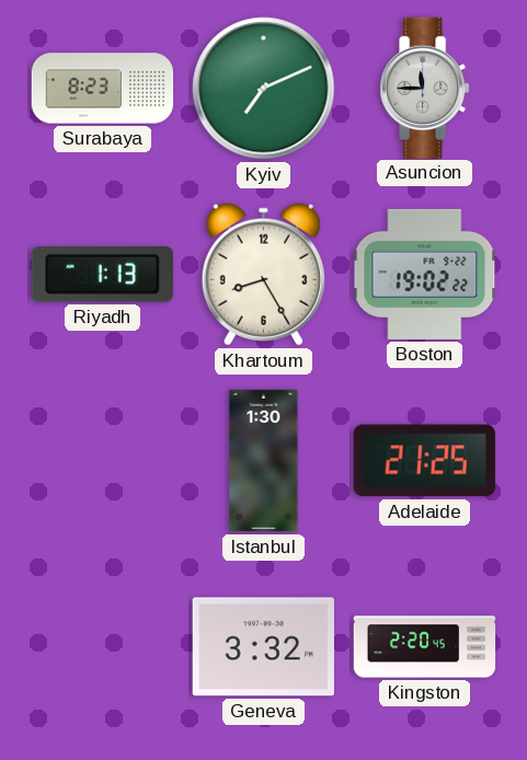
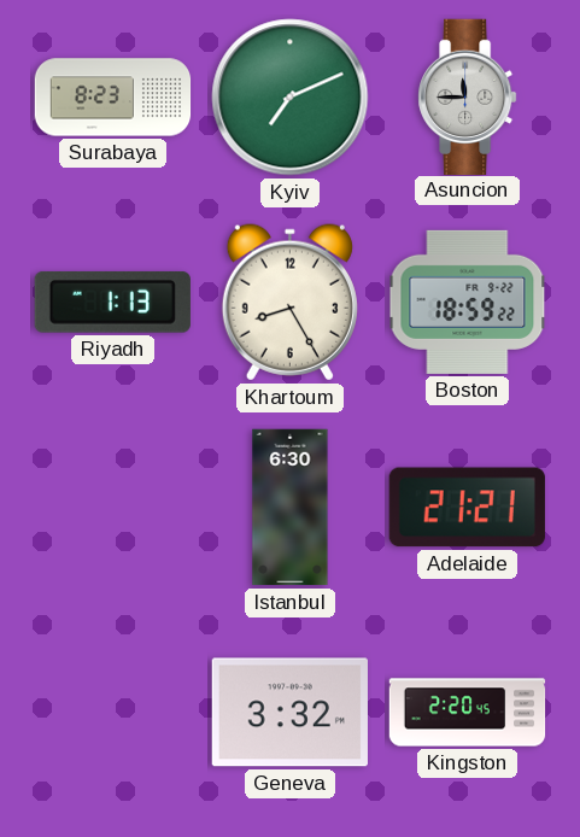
Boston: 19:02 -> 18:59
Istanbul: 1:30 -> 6:30
Adelaide: 21:25 -> 21:21
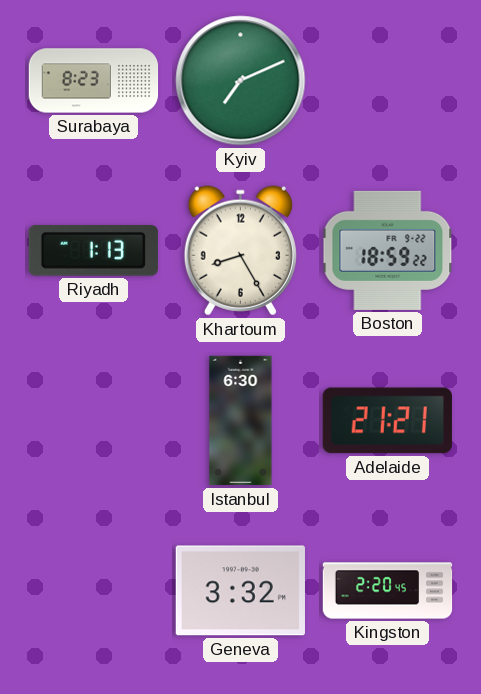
Asuncion: 11:45 -> none
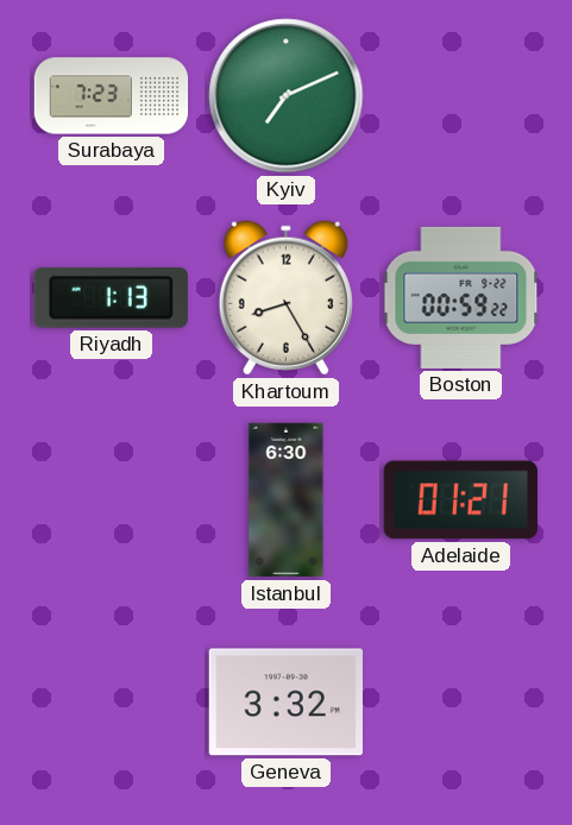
Surabaya: 8:23 -> 7:23
Boston: 18:59 -> 00:59
Adelaide: 21:21 -> 01:21
Kingston: 2:20 -> none
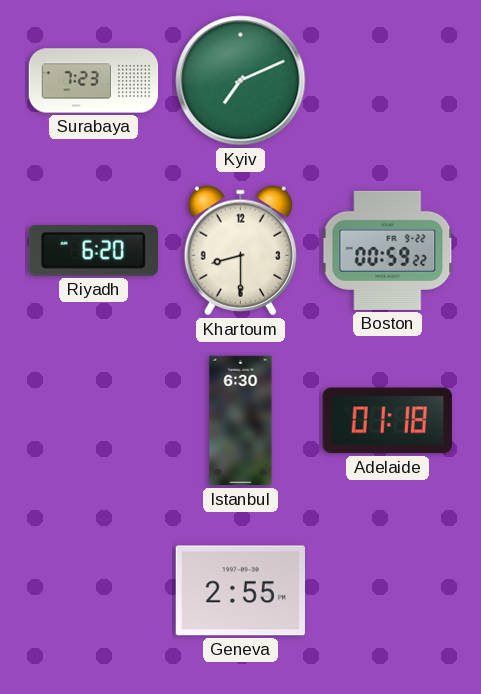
Riyadh: 1:13 -> 6:20
Khartoum: 8:25 -> 8:30
Adelaide: 01:21 -> 01:18
Geneva: 3:32 -> 2:55
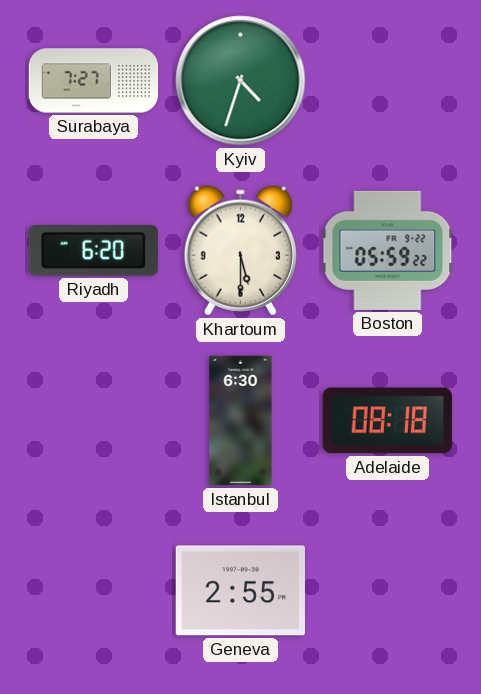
Surabaya: 7:23 -> 7:27
Kyiv: 7:11 -> 4:33
Khartoum: 8:30 -> 5:30
Boston: 00:59 -> 05:59
Adelaide: 01:18 -> 08:18
